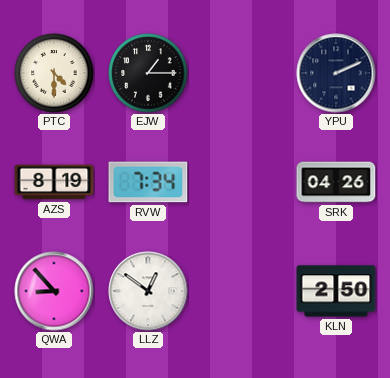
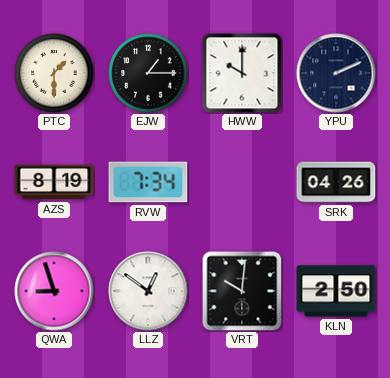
PTC: 4:30 -> 1:30
HWW: none -> 10:00
QWA: 8:53 -> 8:57
VRT: none -> 10:01
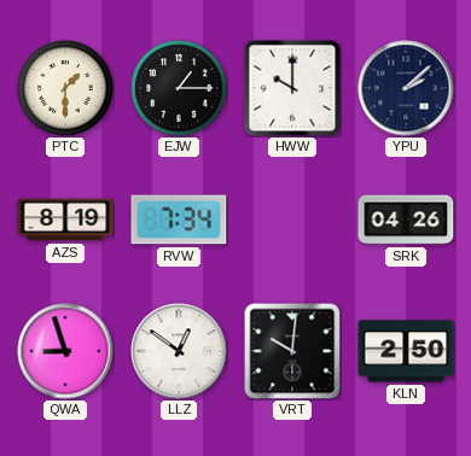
YPU: 2:11 -> 2:08
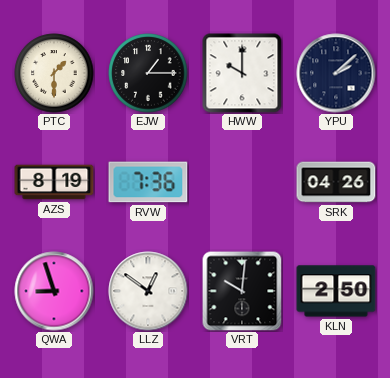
RVW: 7:34 -> 7:36
